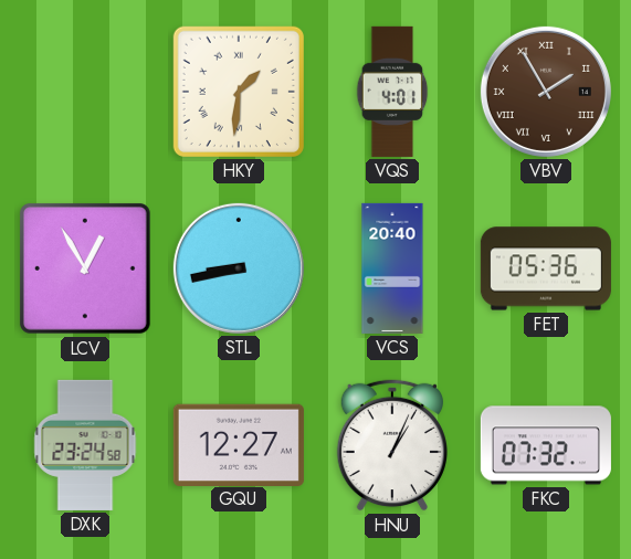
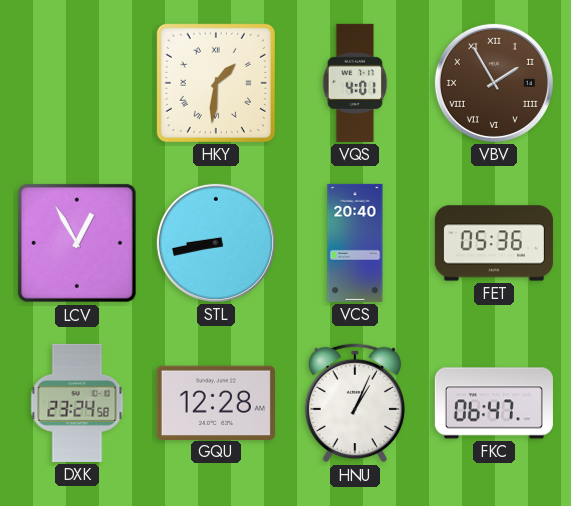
GQU: 12:27 -> 12:28
FKC: 07:32 -> 06:47
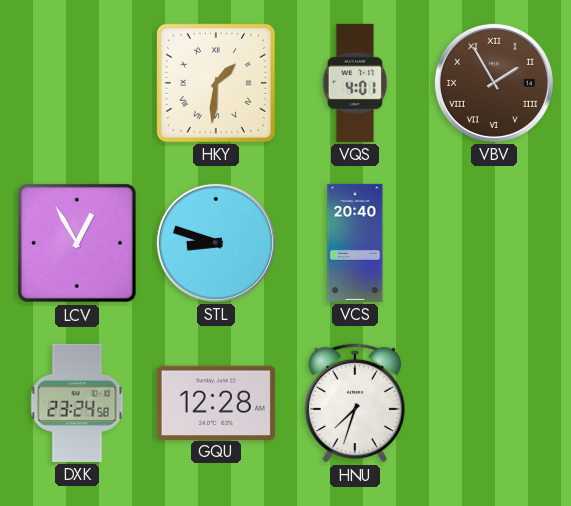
STL: 8:43 -> 8:48
FET: 05:36 -> none
HNU: 1:04 -> 7:33
FKC: 06:47 -> none
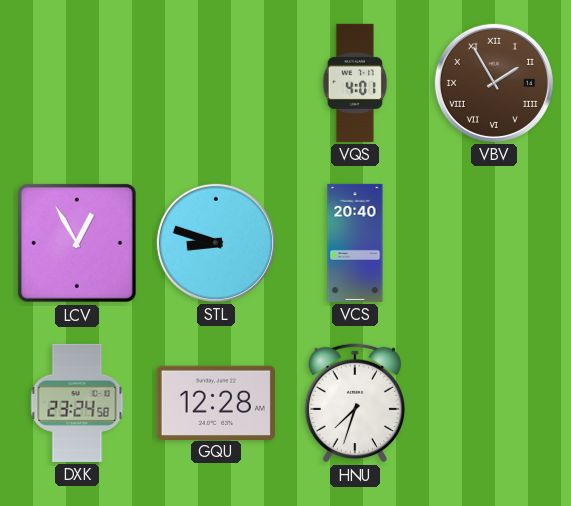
HKY: 1:31 -> none
